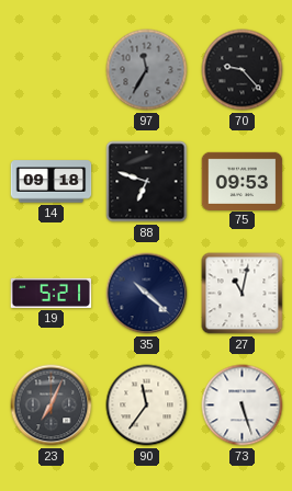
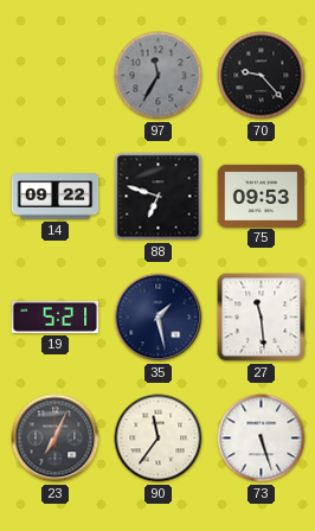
14: 09:18 -> 09:22
35: 10:22 -> 1:28
27: 11:02 -> 11:29
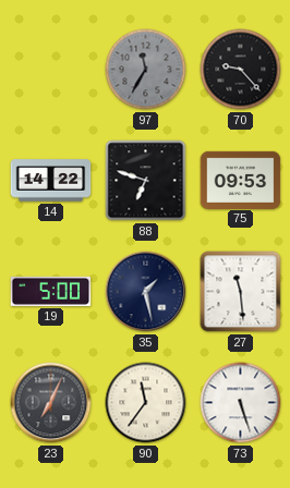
14: 09:22 -> 14:22
19: 5:21 -> 5:00
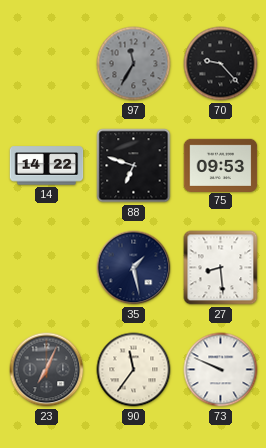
19: 5:00 -> none
27: 11:29 -> 8:29
73: 5:27 -> 9:49
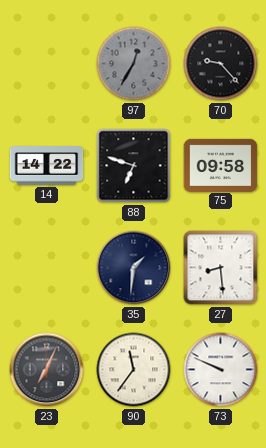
97: 11:35 -> 12:35
75: 09:53 -> 09:58
35: 1:28 -> 1:31
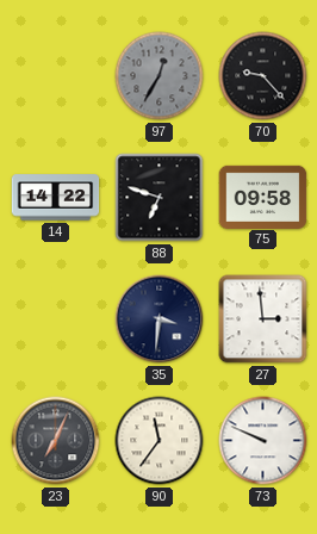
35: 1:31 -> 3:31
27: 8:29 -> 2:59
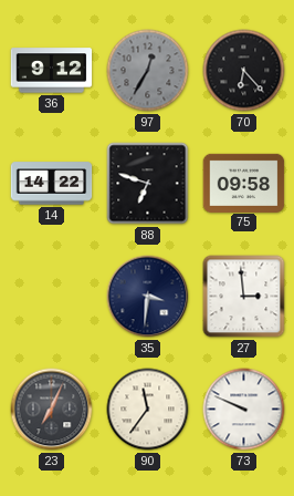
36: none -> 9:12
70: 9:23 -> 6:23
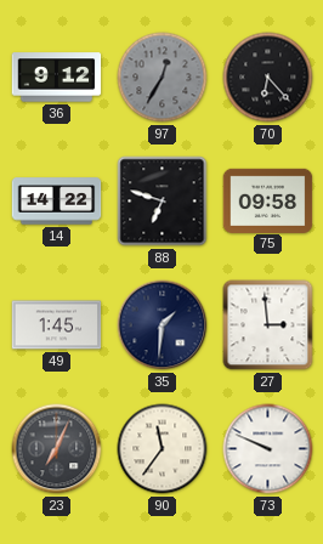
49: none -> 1:45
35: 3:31 -> 1:31
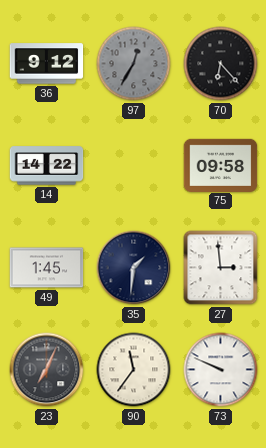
88: 6:48 -> none
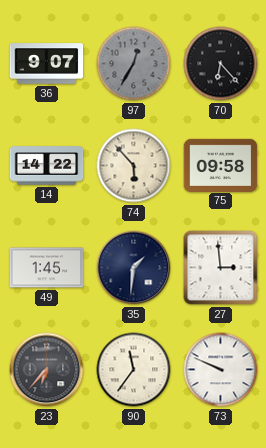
36: 9:12 -> 9:07
74: none -> 5:53
23: 7:04 -> 6:37
